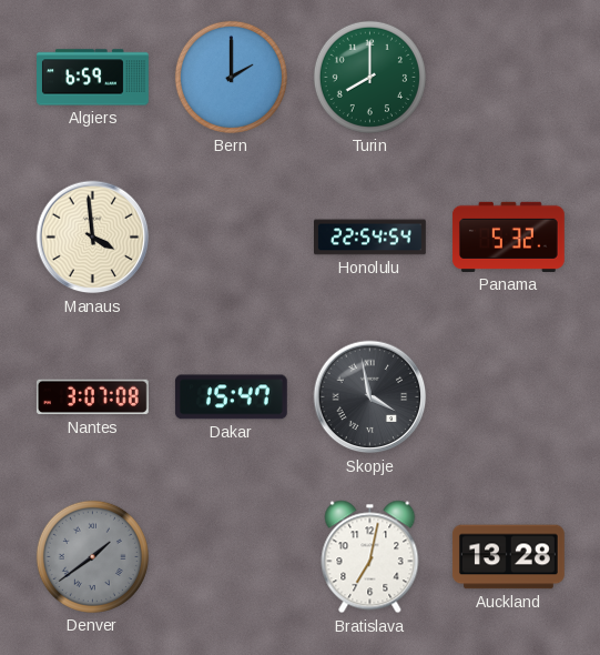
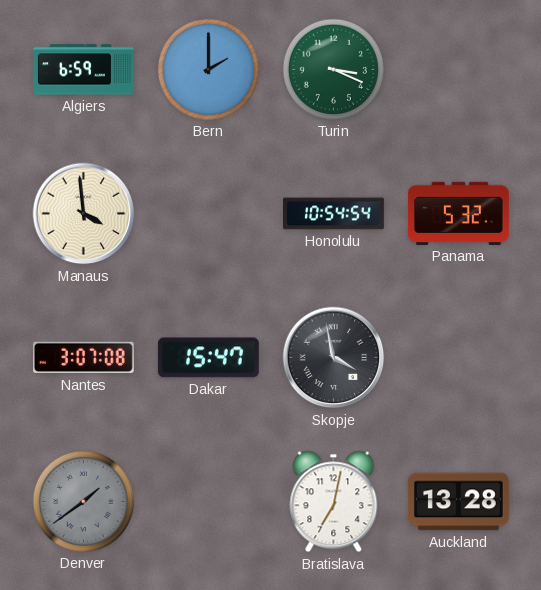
Turin: 8:00 -> 3:19
Honolulu: 22:54 -> 10:54
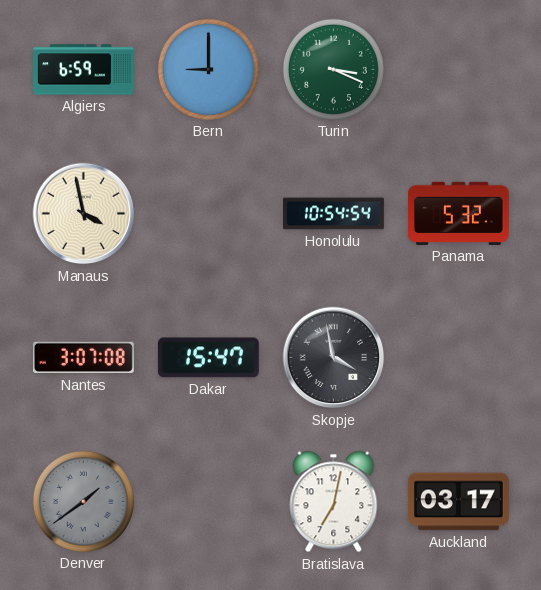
Bern: 2:00 -> 9:00
Manaus: 3:59 -> 3:58
Auckland: 13:28 -> 03:17
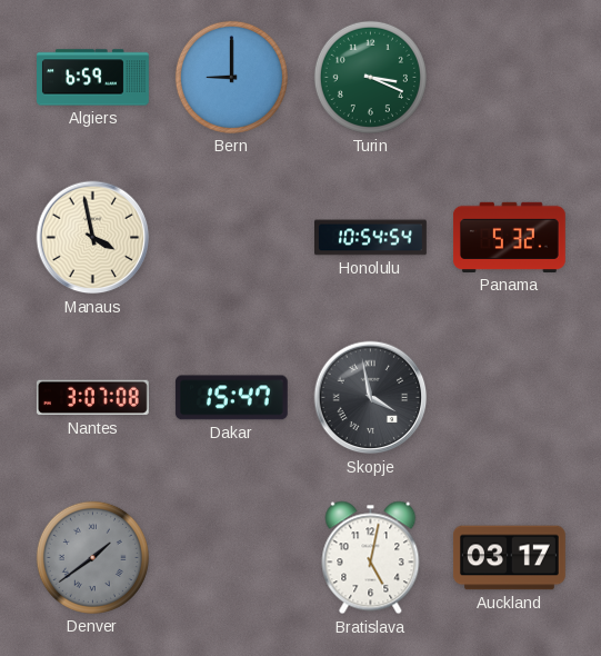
Bratislava: 7:02 -> 5:02
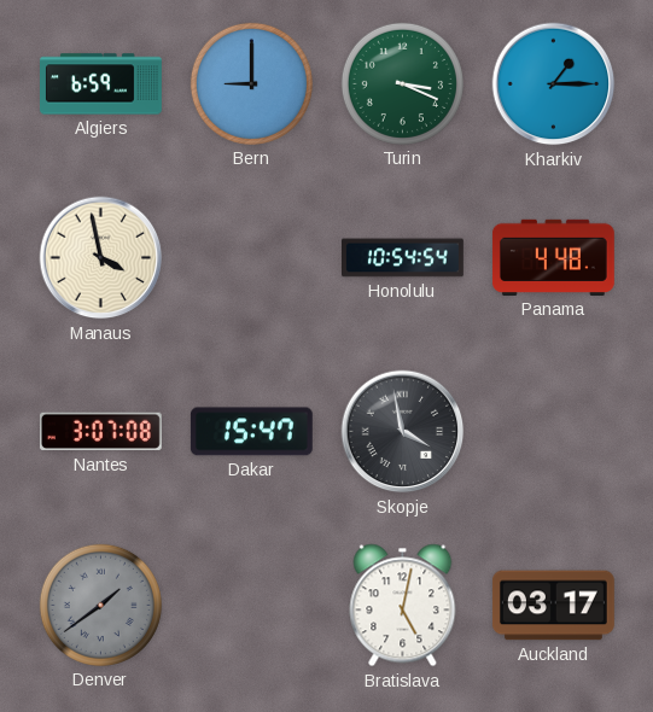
Kharkiv: none -> 1:15
Panama: 5:32 -> 4:48
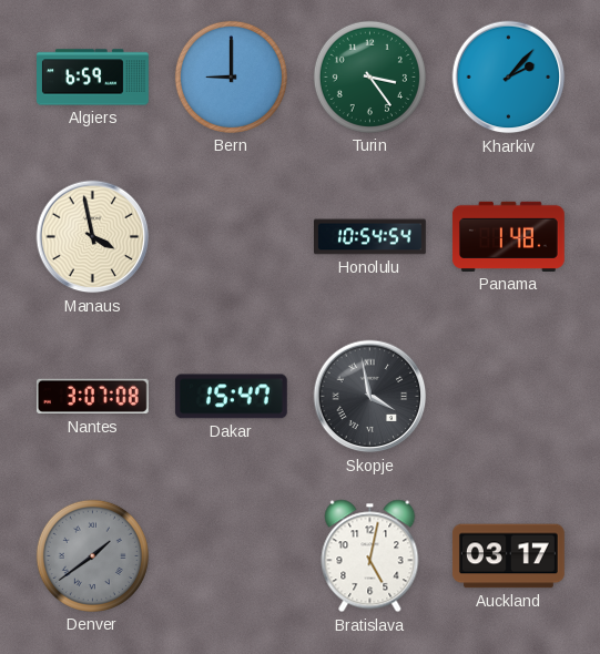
Turin: 3:19 -> 3:24
Kharkiv: 1:15 -> 2:07
Panama: 4:48 -> 1:48
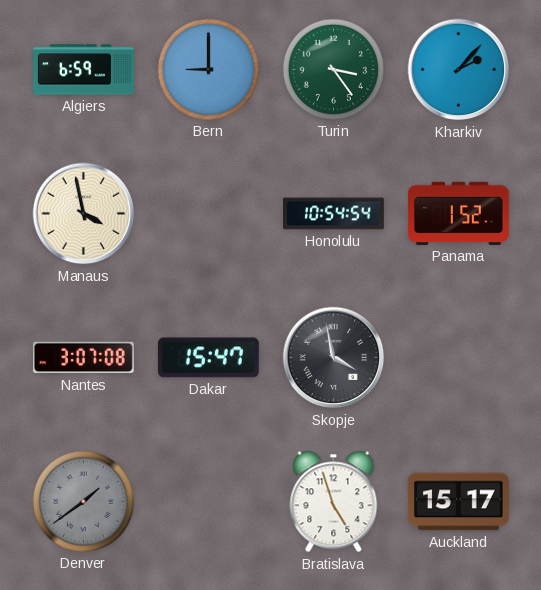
Panama: 1:48 -> 1:52
Bratislava: 5:02 -> 4:57
Auckland: 03:17 -> 15:17
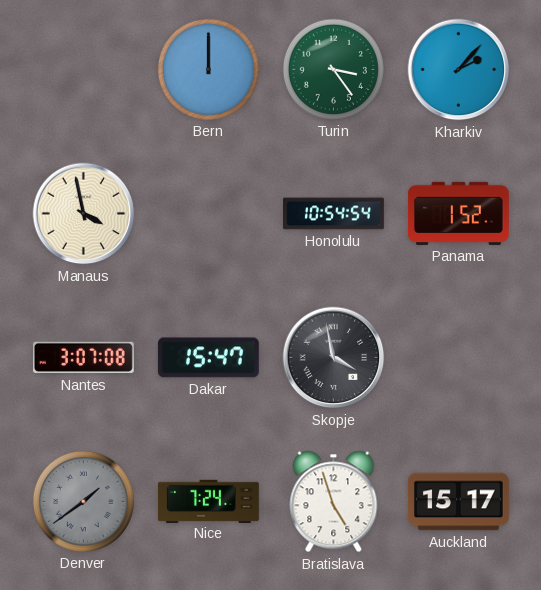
Algiers: 6:59 -> none
Bern: 9:00 -> 12:00
Nice: none -> 7:24
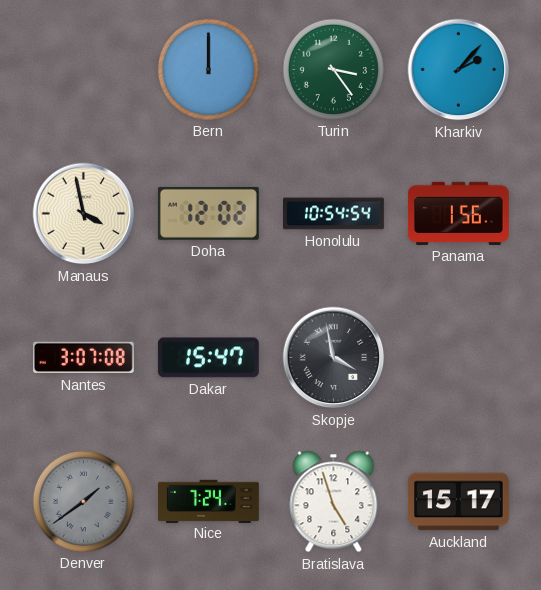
Doha: none -> 12:02
Panama: 1:52 -> 1:56
